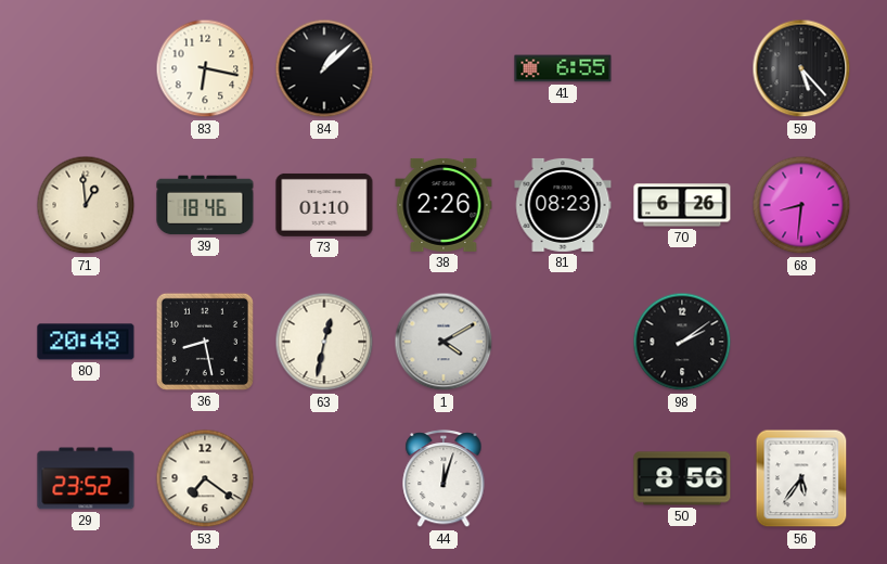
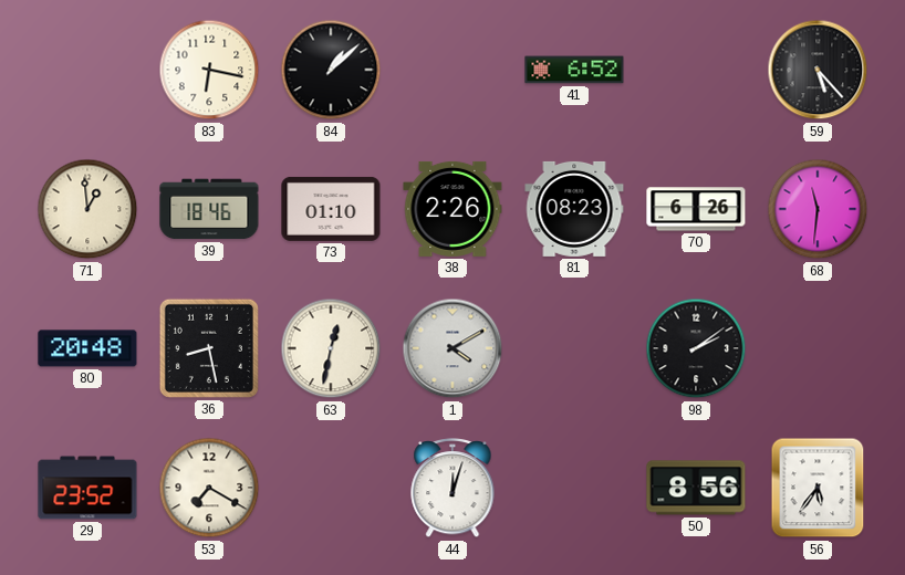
41: 6:55 -> 6:52
68: 8:31 -> 11:31
53: 7:21 -> 7:20
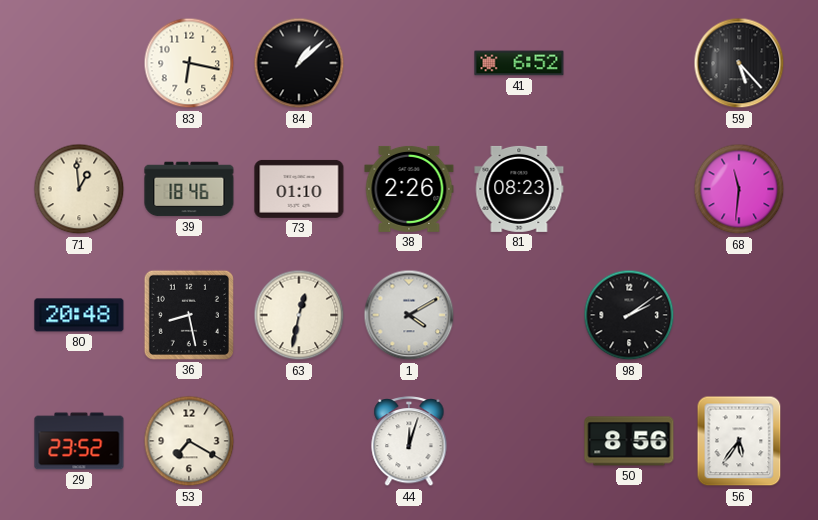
70: 6:26 -> none
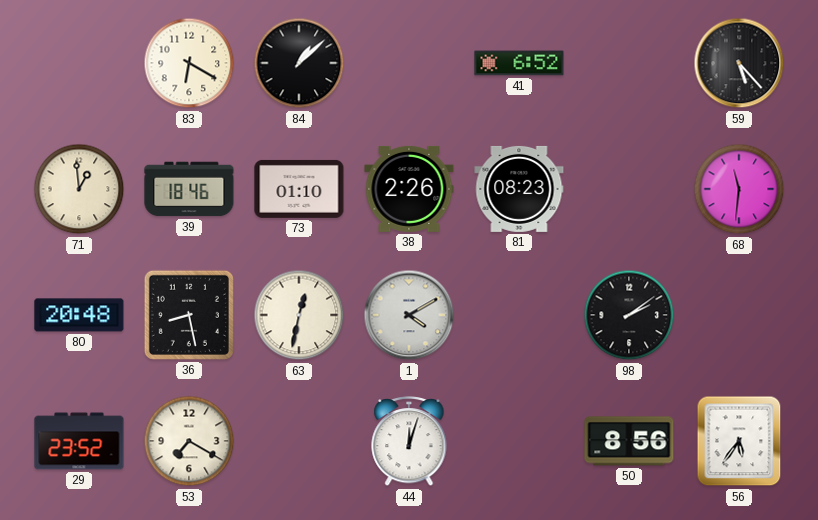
83: 6:17 -> 6:20
